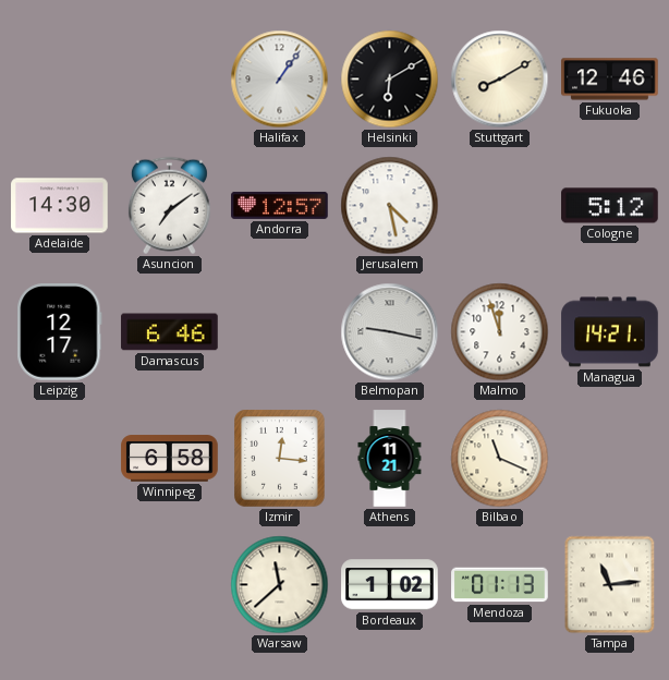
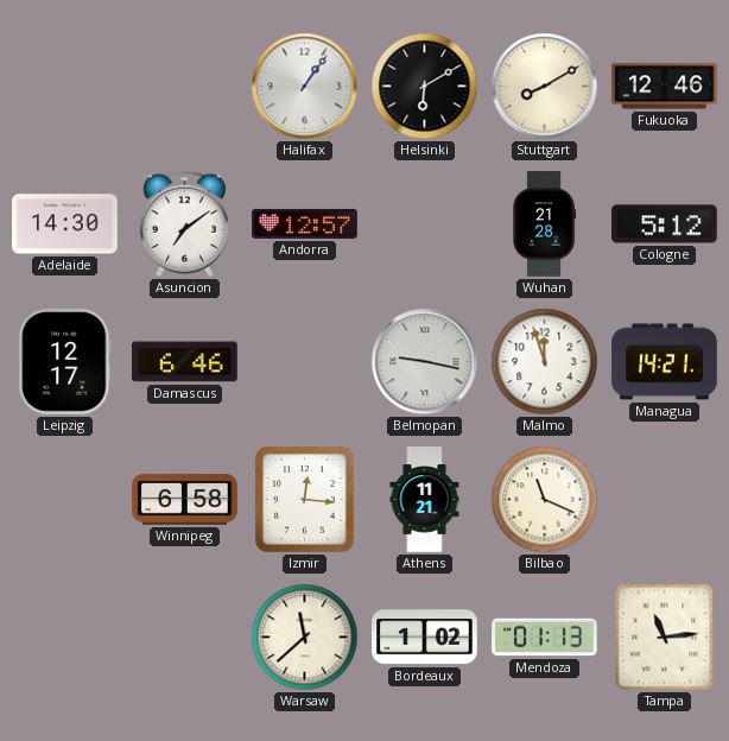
Jerusalem: 4:28 -> none
Wuhan: none -> 21:28
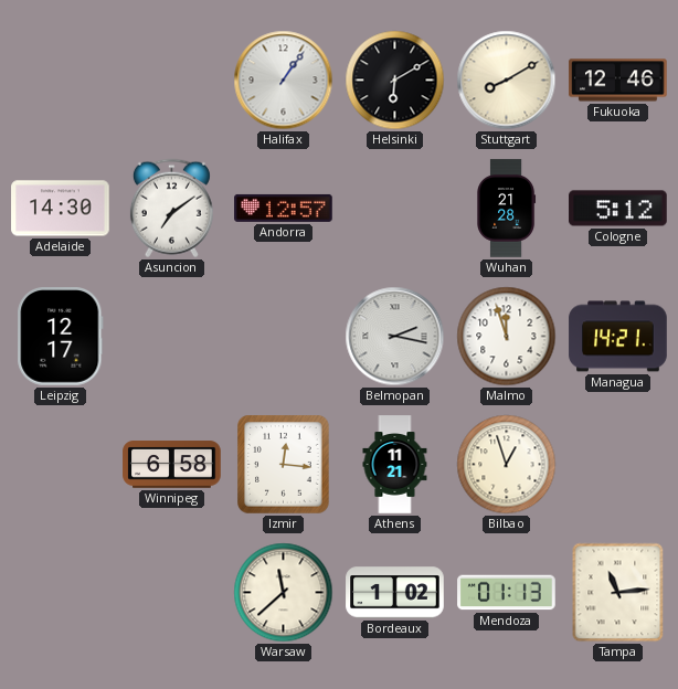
Damascus: 6:46 -> none
Belmopan: 9:17 -> 2:17
Bilbao: 11:19 -> 12:57
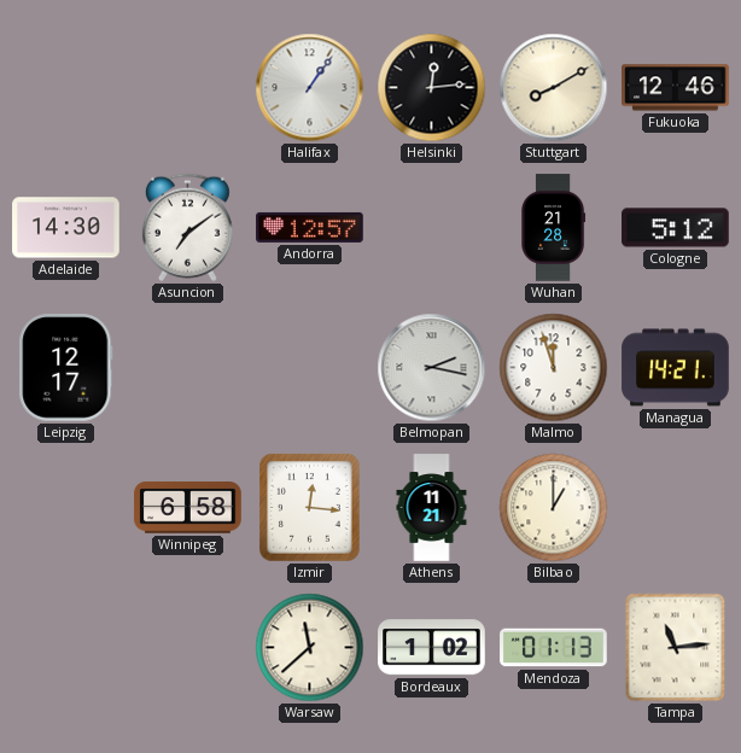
Helsinki: 6:10 -> 12:14
Bilbao: 12:57 -> 1:00
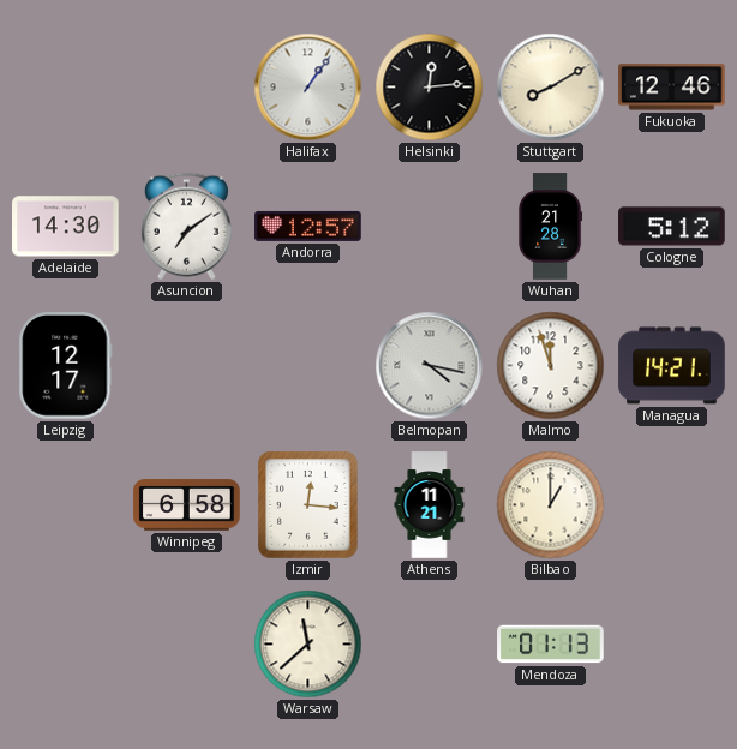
Belmopan: 2:17 -> 4:17
Bordeaux: 1:02 -> none
Tampa: 11:14 -> none
